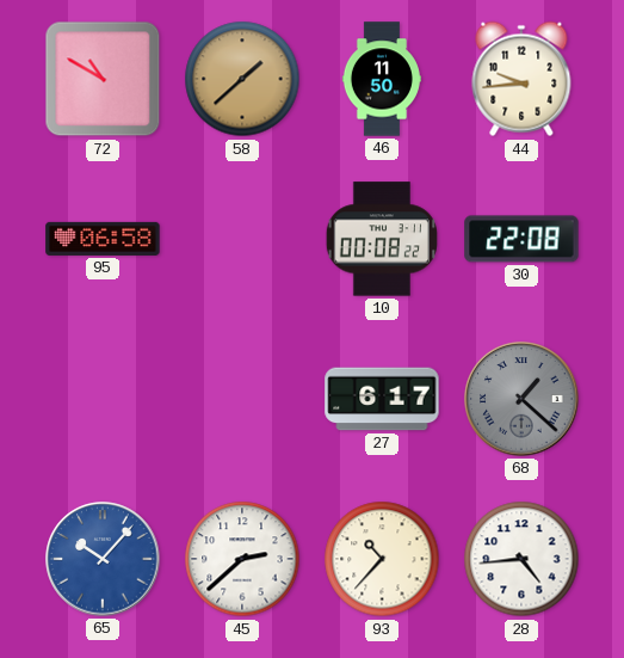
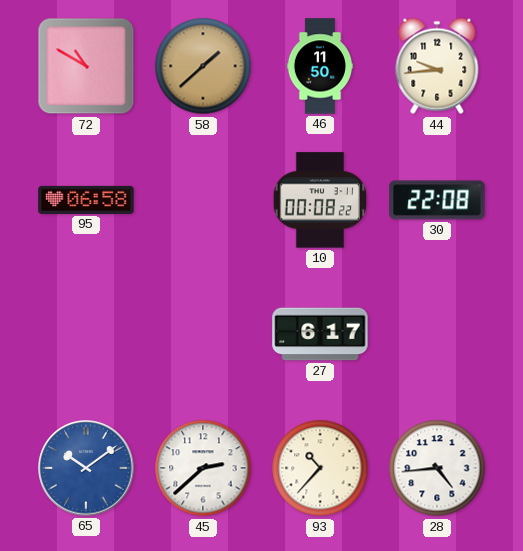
68: 1:22 -> none
65: 10:07 -> 10:09
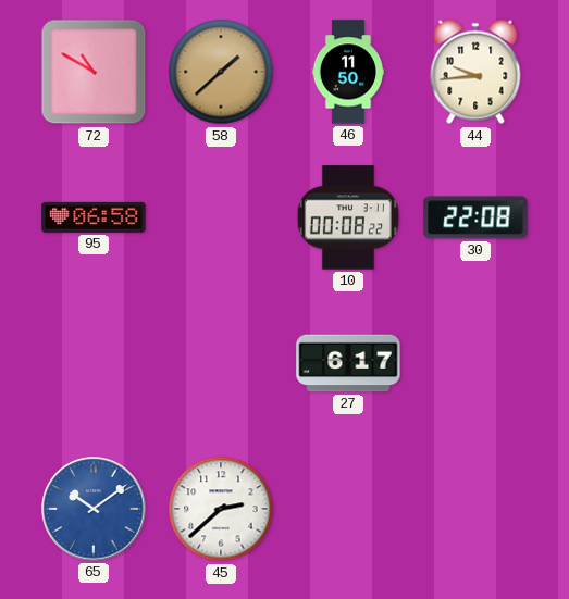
93: 10:37 -> none
28: 4:44 -> none
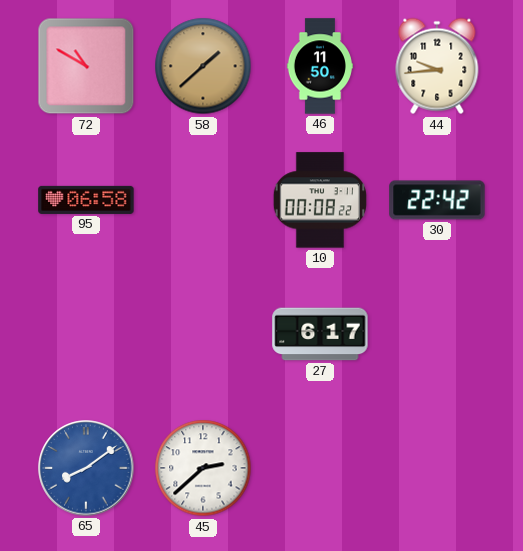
30: 22:08 -> 22:42
65: 10:09 -> 8:09
